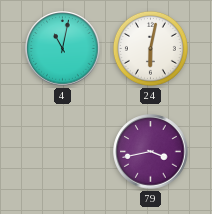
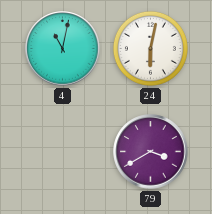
79: 3:43 -> 3:40
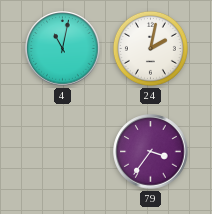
24: 6:02 -> 2:02
79: 3:40 -> 3:36
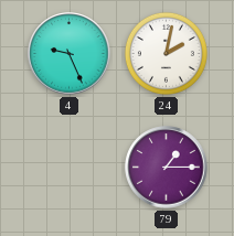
4: 11:02 -> 9:26
79: 3:36 -> 1:15
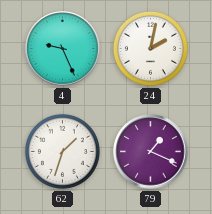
62: none -> 1:33
79: 1:15 -> 1:19
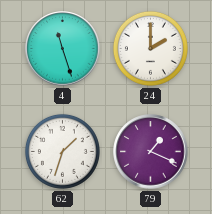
4: 9:26 -> 11:27
24: 2:02 -> 2:00
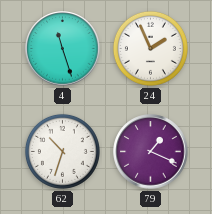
24: 2:00 -> 1:56
62: 1:33 -> 10:33
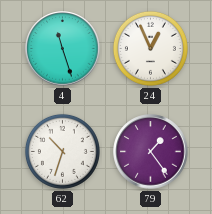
24: 1:56 -> 12:56
79: 1:19 -> 1:24
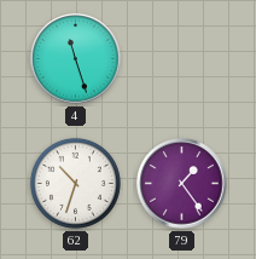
24: 12:56 -> none
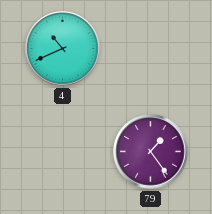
4: 11:27 -> 10:41
62: 10:33 -> none
